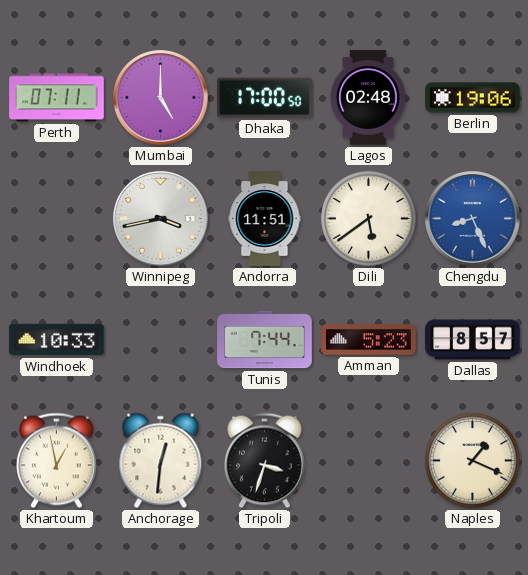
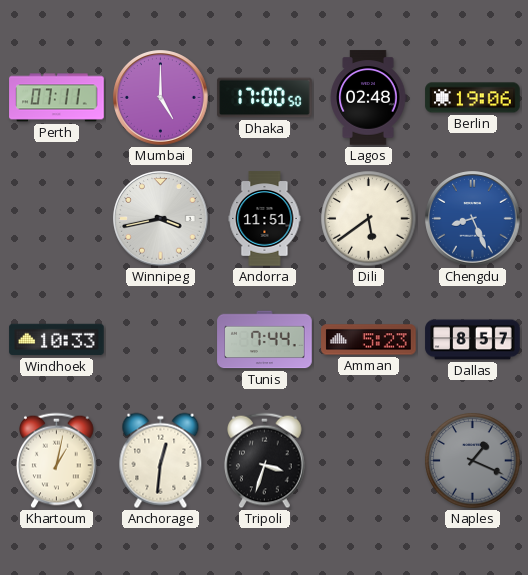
Khartoum: 12:58 -> 1:02
Naples dial: cream -> grey
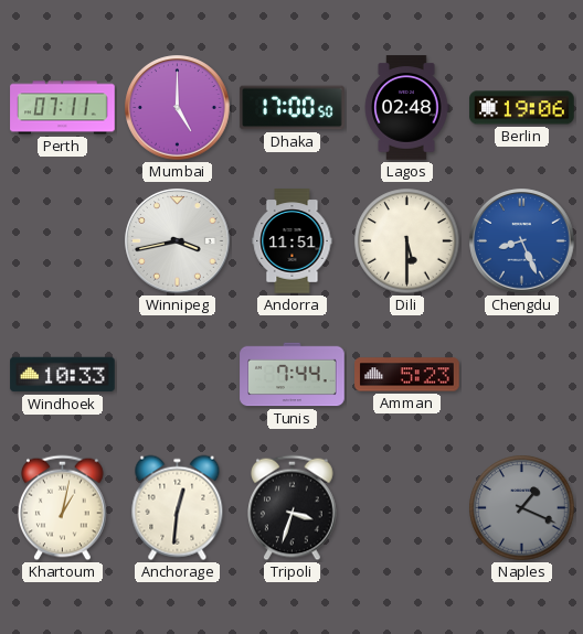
Dili: 5:39 -> 5:30
Dallas: 8:57 -> none
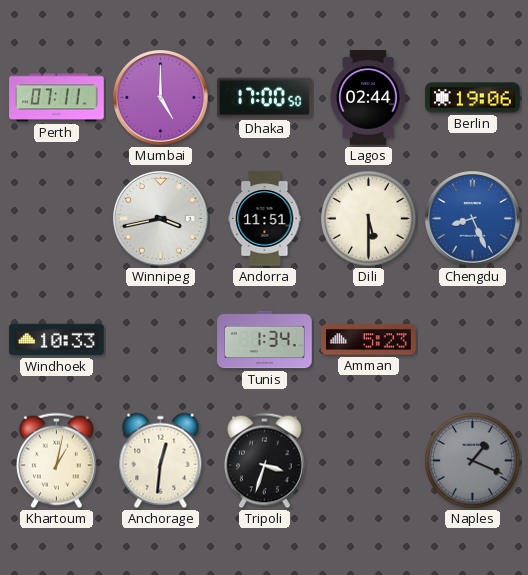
Lagos: 02:48 -> 02:44
Tunis: 7:44 -> 1:34
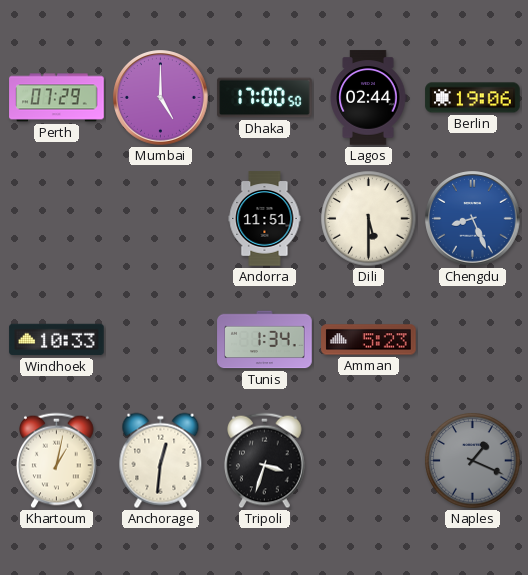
Perth: 07:11 -> 07:29
Winnipeg: 3:43 -> none
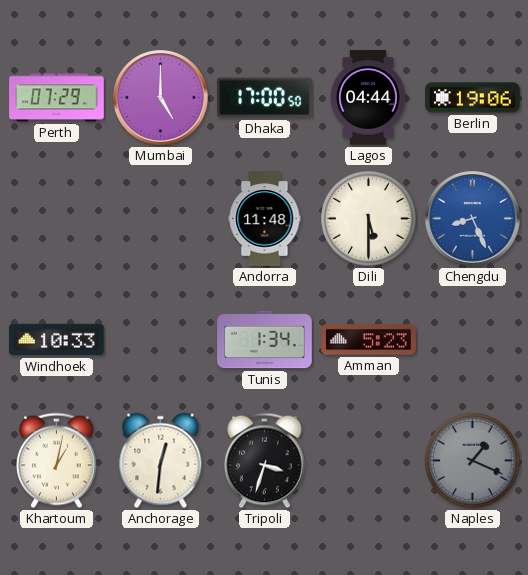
Lagos: 02:44 -> 04:44
Andorra: 11:51 -> 11:48
